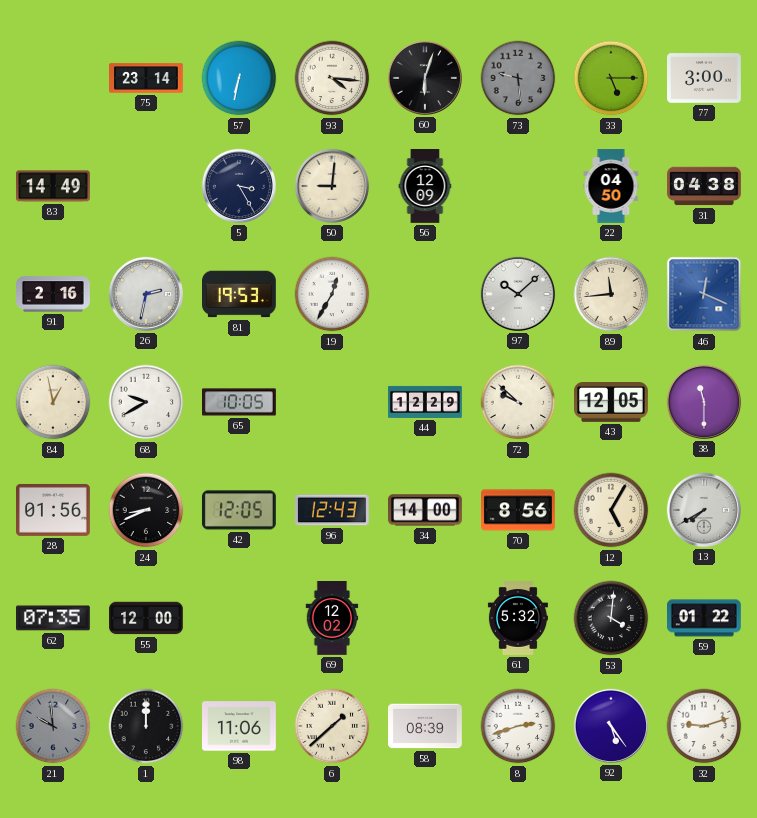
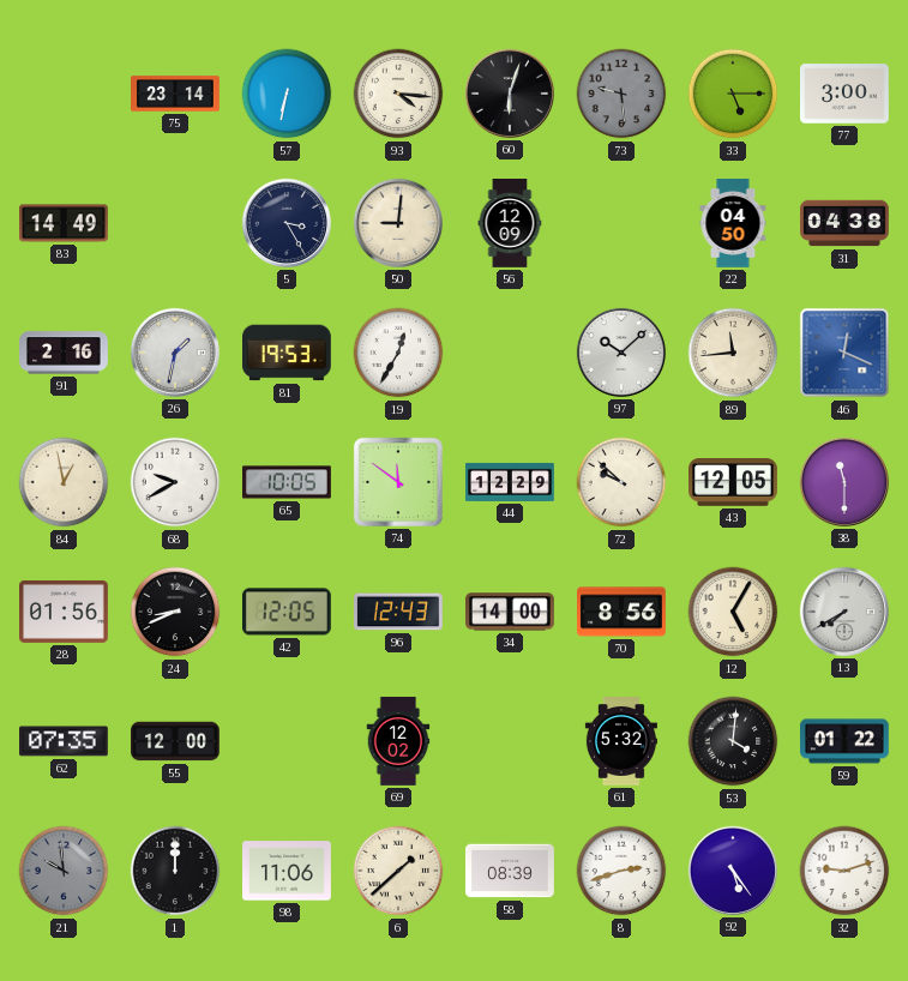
26: 2:32 -> 1:32
74: none -> 11:51
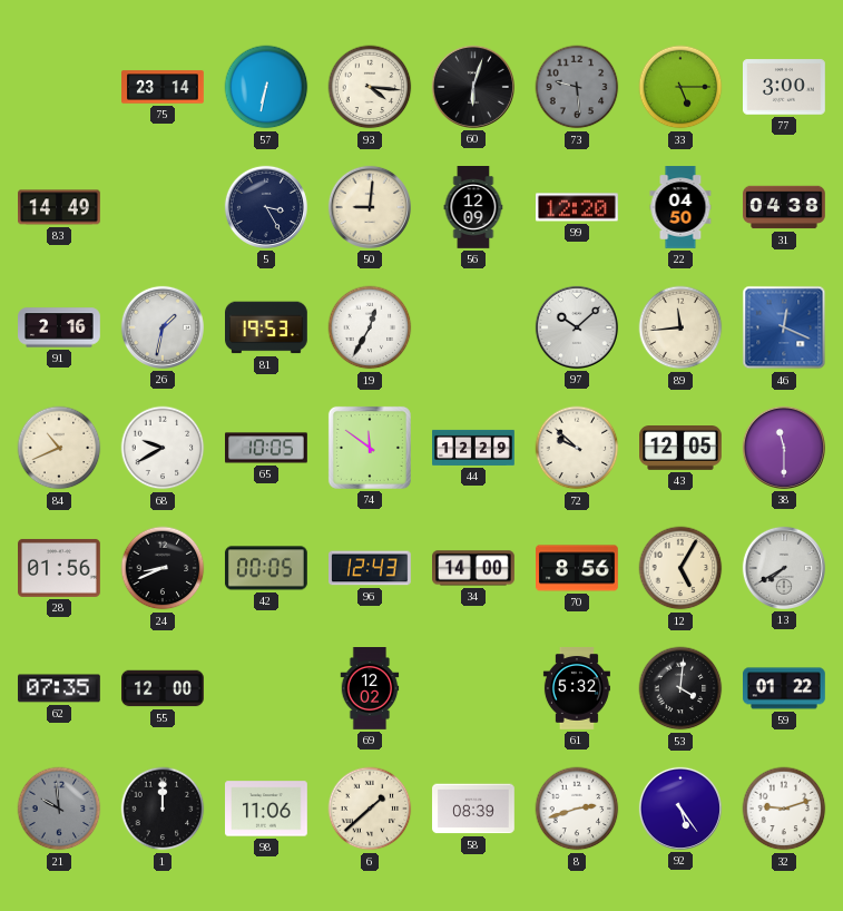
99: none -> 12:20
84: 12:58 -> 10:41
42: 12:05 -> 00:05
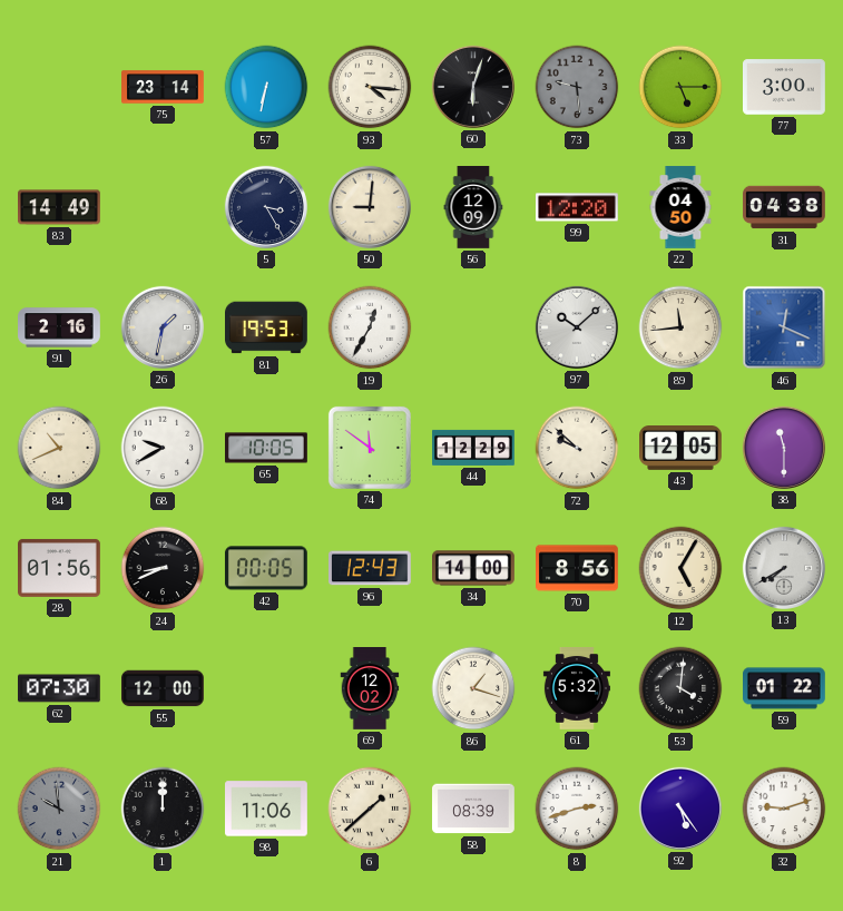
62: 07:35 -> 07:30
86: none -> 1:18
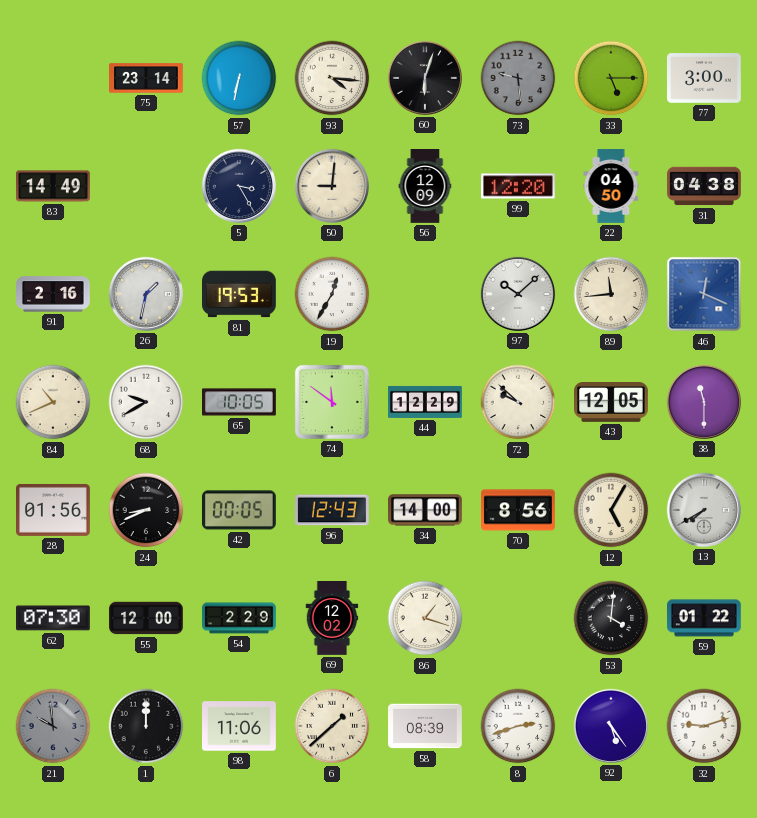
54: none -> 2:29
61: 5:32 -> none
